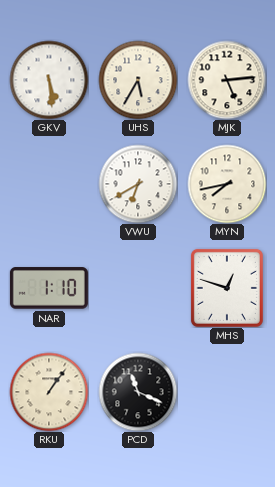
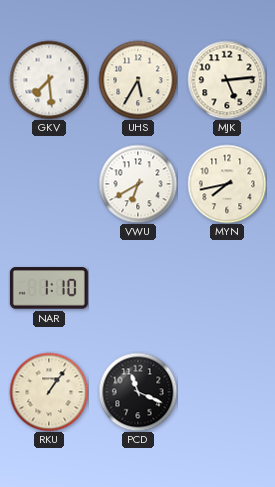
GKV: 5:29 -> 7:29
MHS: 12:48 -> none
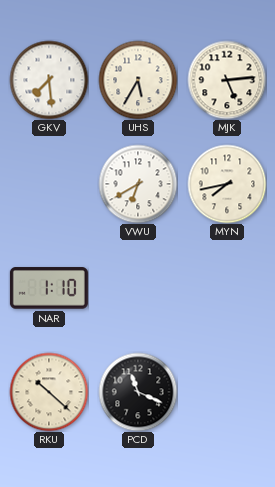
RKU: 1:06 -> 10:22
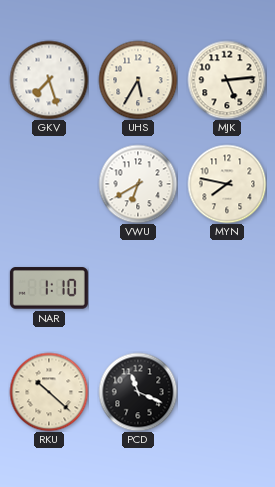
GKV: 7:29 -> 7:27
MYN: 7:43 -> 7:47
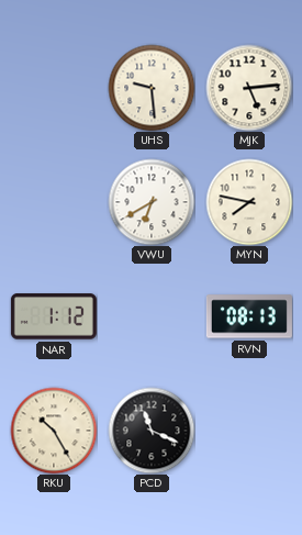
GKV: 7:27 -> none
UHS: 5:35 -> 9:29
NAR: 1:10 -> 1:12
RVN: none -> 08:13
RKU: 10:22 -> 10:25
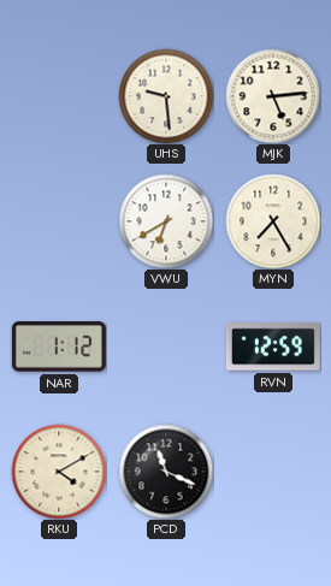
MYN: 7:47 -> 7:25
RVN: 08:13 -> 12:59
RKU: 10:25 -> 4:10
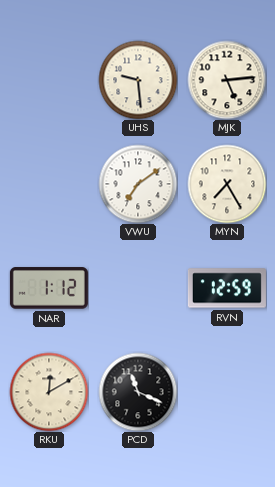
VWU: 6:40 -> 7:09
RKU: 4:10 -> 12:10
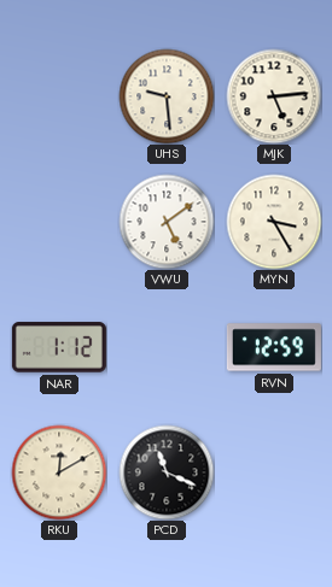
VWU: 7:09 -> 5:09
MYN: 7:25 -> 3:25
